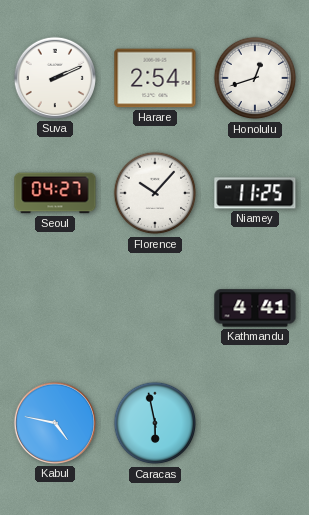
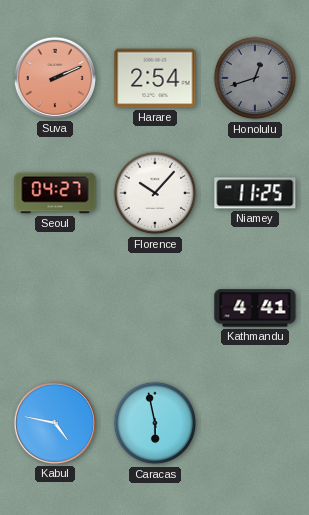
Suva dial: white -> salmon
Honolulu dial: white -> grey
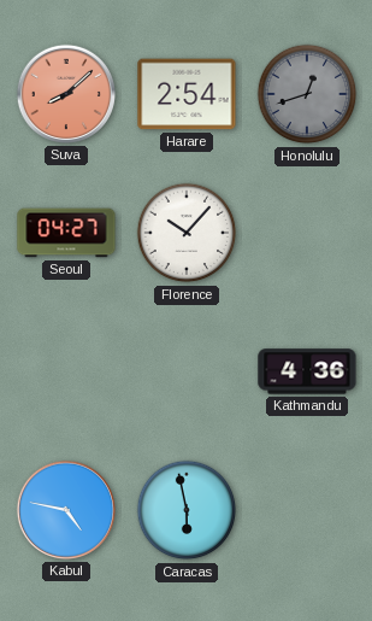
Suva: 2:11 -> 8:08
Niamey: 11:25 -> none
Kathmandu: 4:41 -> 4:36
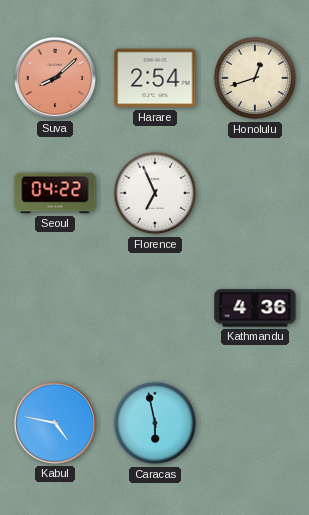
Honolulu dial: grey -> cream
Seoul: 04:27 -> 04:22
Florence: 10:07 -> 6:56
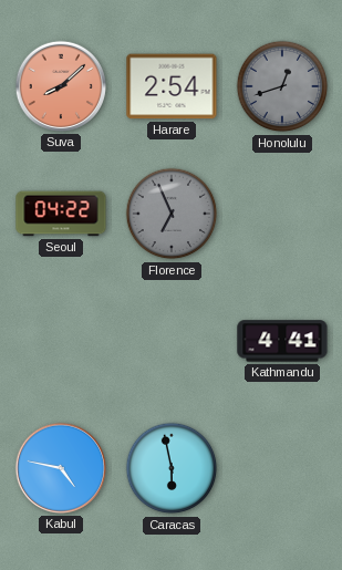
Honolulu dial: cream -> grey
Florence dial: white -> grey
Kathmandu: 4:36 -> 4:41
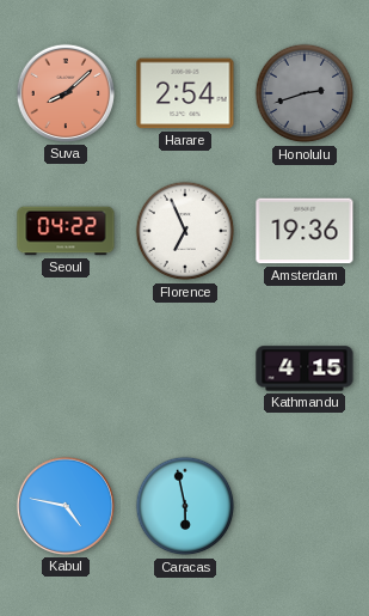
Honolulu: 12:42 -> 2:42
Florence dial: grey -> white
Amsterdam: none -> 19:36
Kathmandu: 4:41 -> 4:15
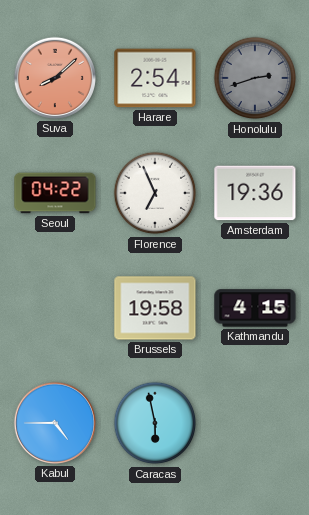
Brussels: none -> 19:58
Kabul: 4:47 -> 4:45
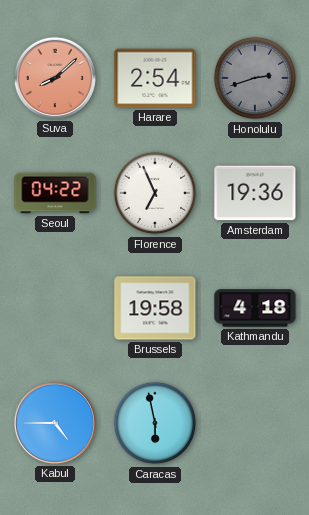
Kathmandu: 4:15 -> 4:18
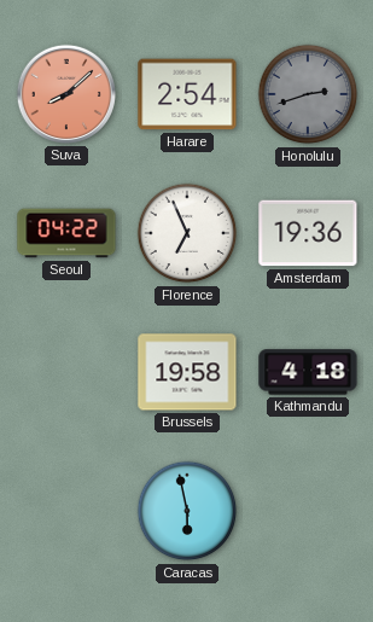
Kabul: 4:45 -> none
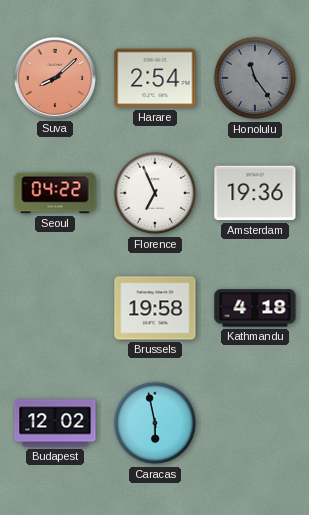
Honolulu: 2:42 -> 11:24
Budapest: none -> 12:02
